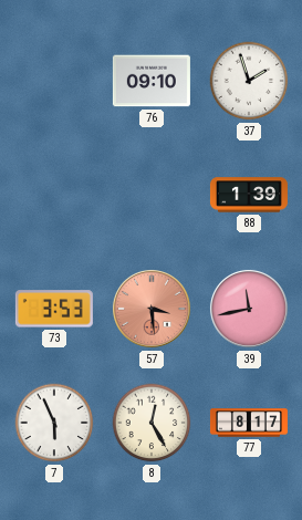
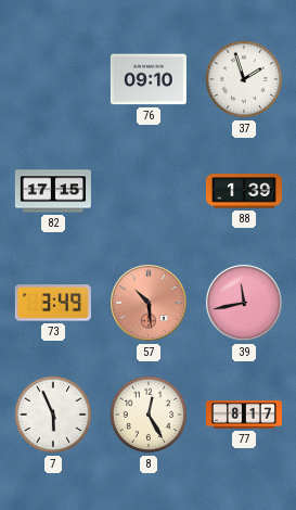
82: none -> 17:15
73: 3:53 -> 3:49
57: 3:29 -> 10:29
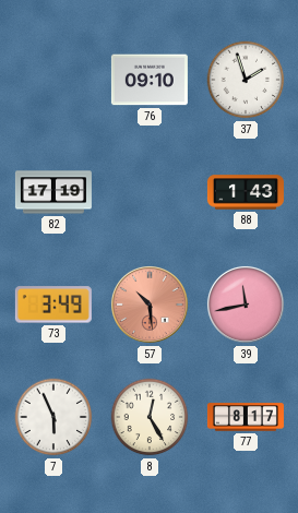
82: 17:15 -> 17:19
88: 1:39 -> 1:43
